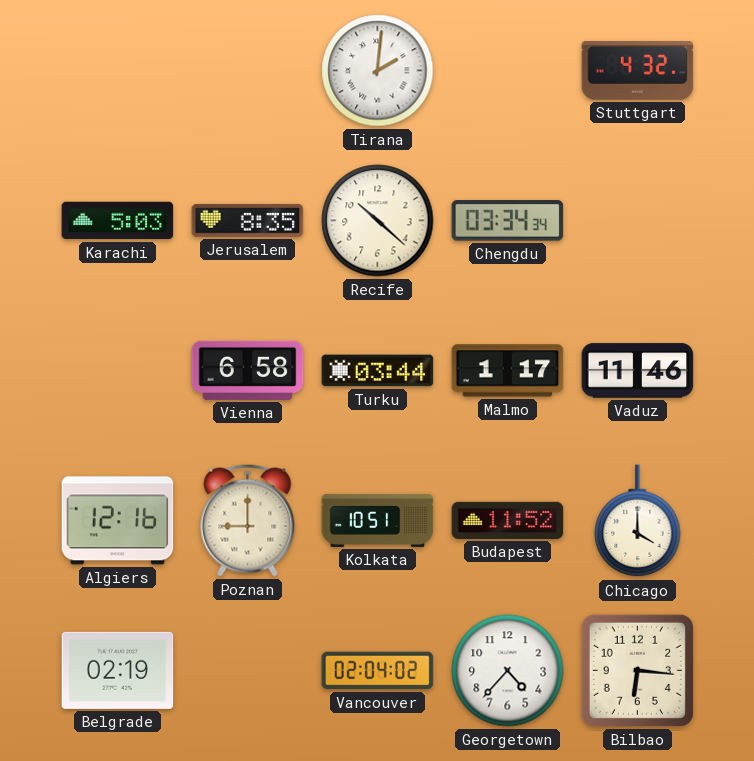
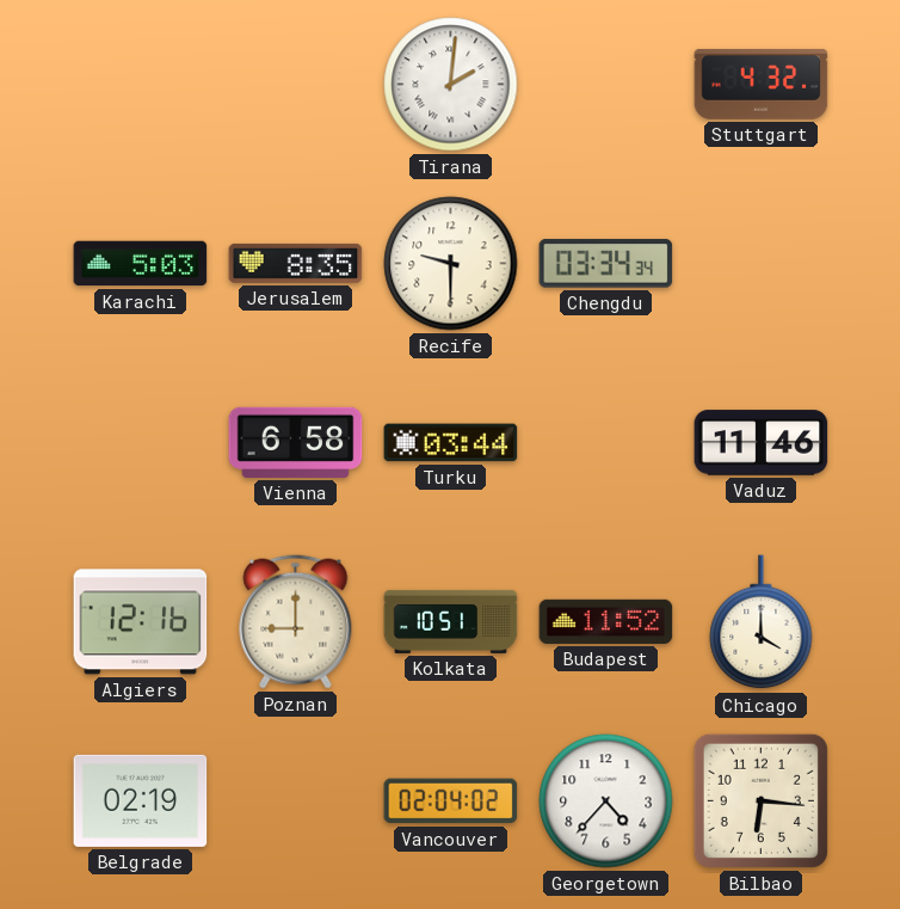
Recife: 10:22 -> 9:30
Malmo: 1:17 -> none
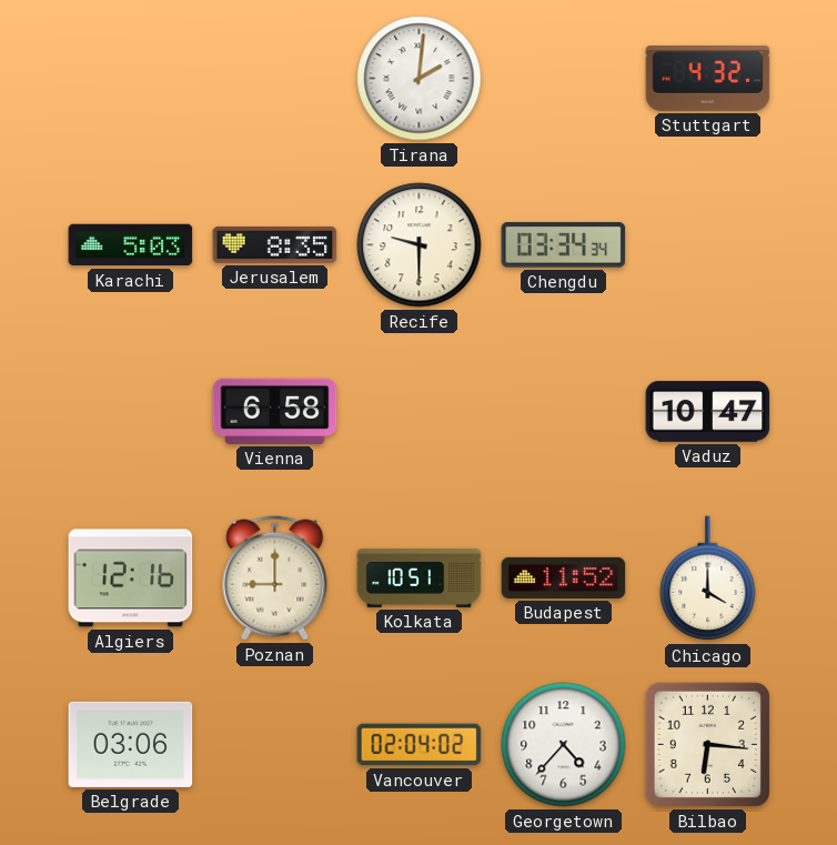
Turku: 03:44 -> none
Vaduz: 11:46 -> 10:47
Belgrade: 02:19 -> 03:06
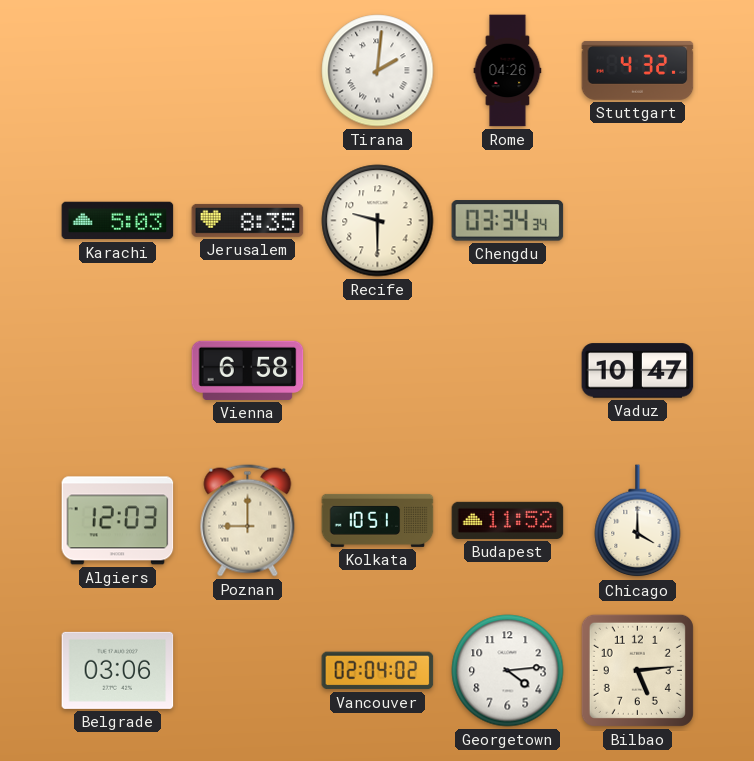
Rome: none -> 04:26
Algiers: 12:16 -> 12:03
Georgetown: 4:37 -> 4:14
Bilbao: 6:16 -> 5:14
